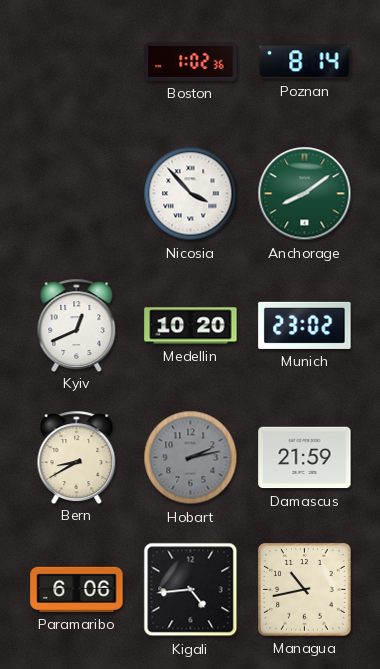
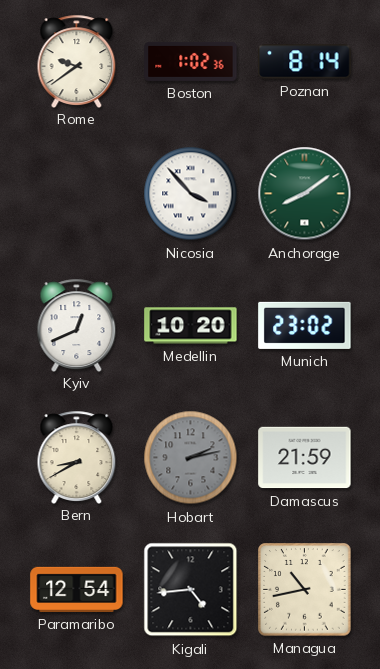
Rome: none -> 9:39
Paramaribo: 6:06 -> 12:54
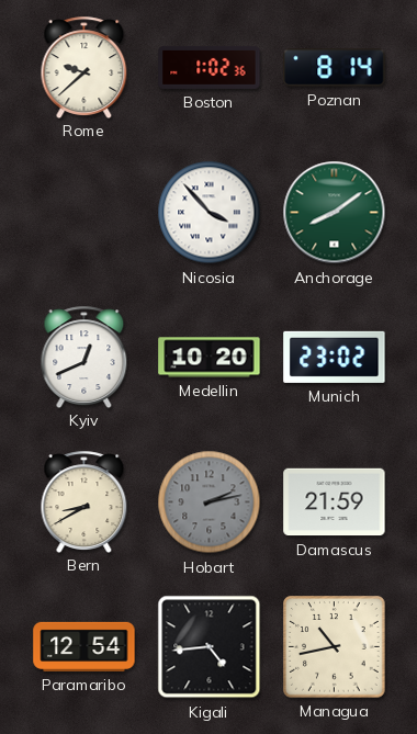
Rome: 9:39 -> 9:38
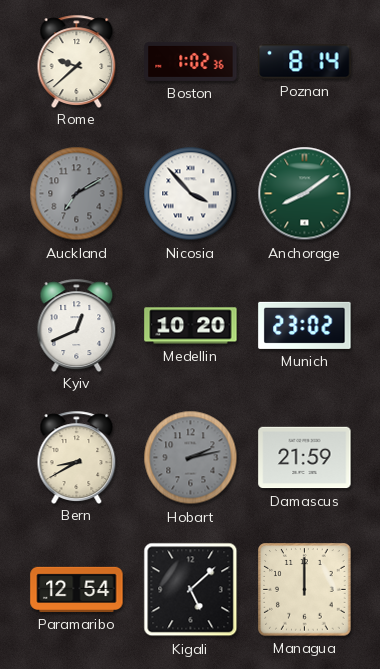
Auckland: none -> 7:10
Kigali: 4:44 -> 5:08
Managua: 10:43 -> 12:00
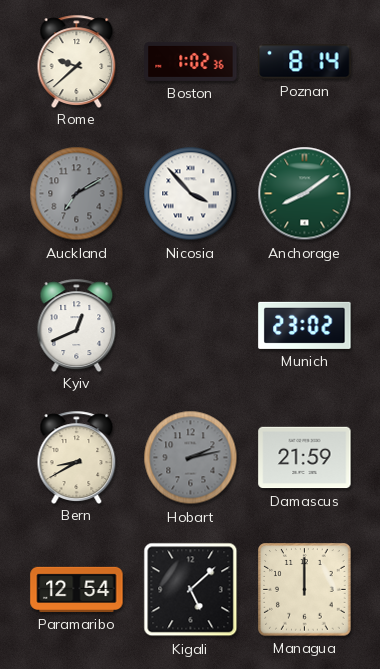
Medellin: 10:20 -> none
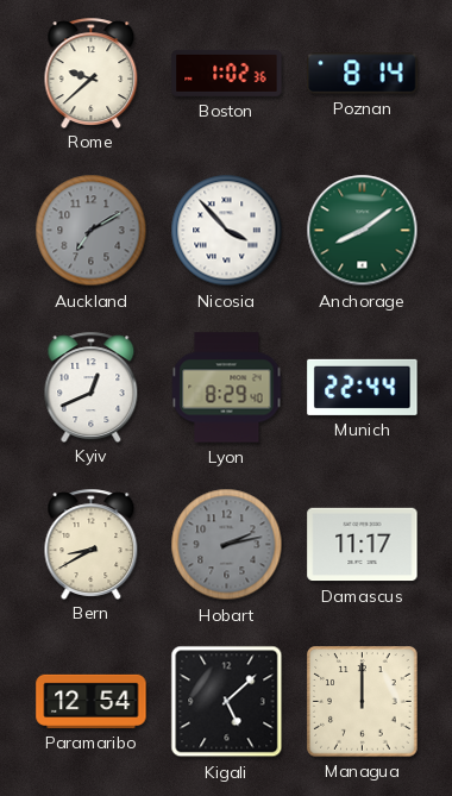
Lyon: none -> 8:29
Munich: 23:02 -> 22:44
Damascus: 21:59 -> 11:17
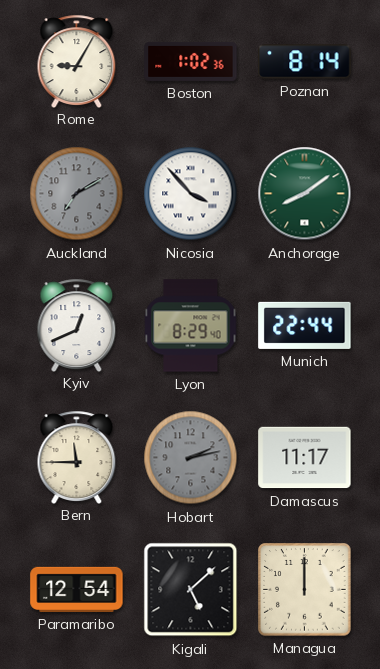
Rome: 9:38 -> 9:05
Bern: 8:40 -> 11:45
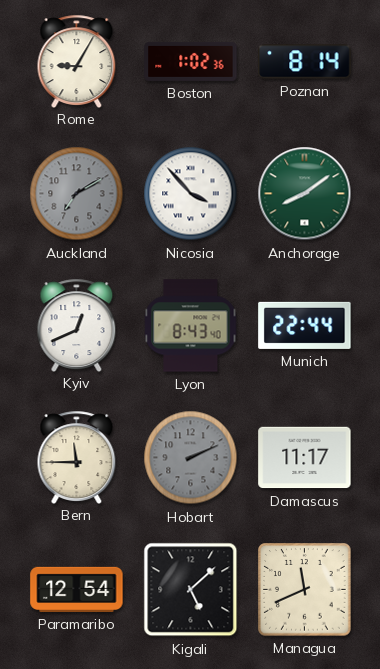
Lyon: 8:29 -> 8:43
Hobart: 2:13 -> 2:11
Managua: 12:00 -> 11:41
